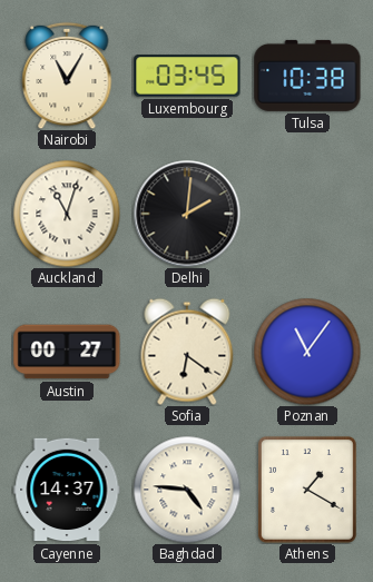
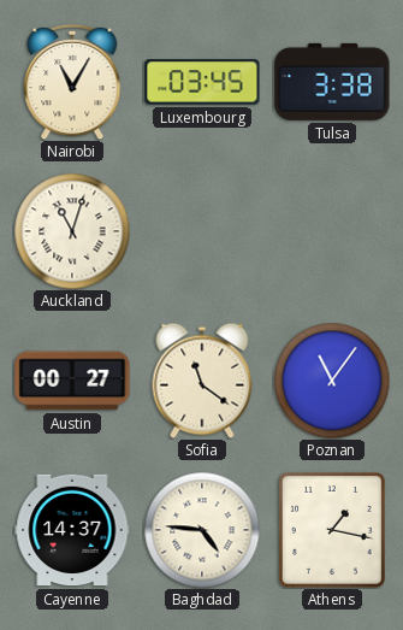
Tulsa: 10:38 -> 3:38
Delhi: 2:01 -> none
Sofia: 6:21 -> 11:21
Athens: 1:20 -> 1:17
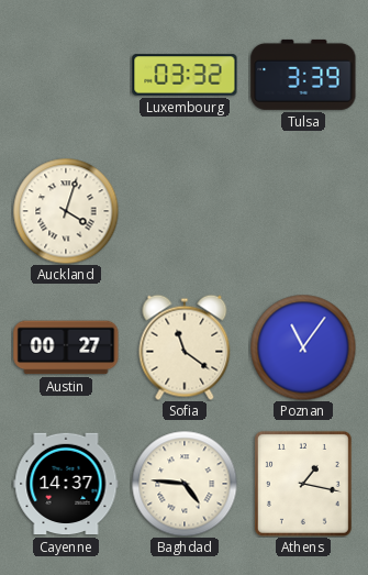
Nairobi: 11:05 -> none
Luxembourg: 03:45 -> 03:32
Tulsa: 3:38 -> 3:39
Auckland: 11:03 -> 4:03
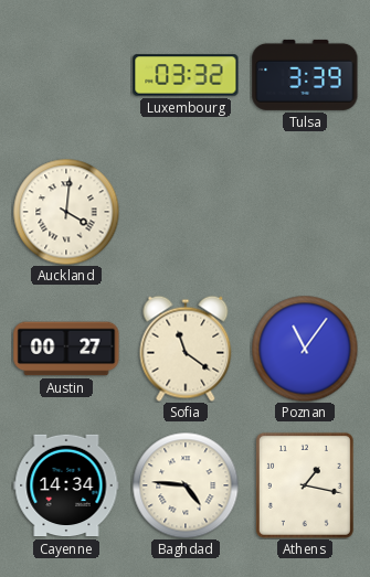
Auckland: 4:03 -> 4:01
Cayenne: 14:37 -> 14:34
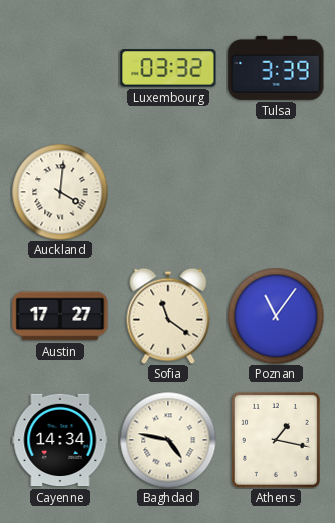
Austin: 00:27 -> 17:27
Baghdad: 4:46 -> 4:47
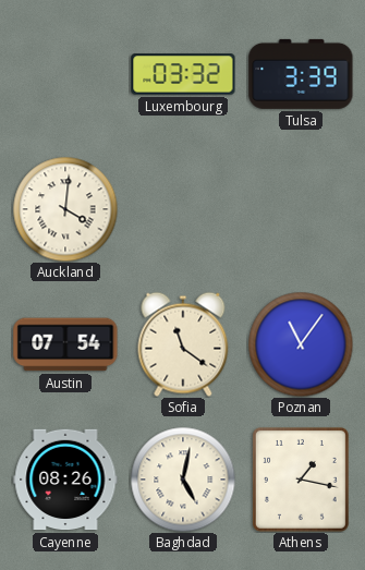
Austin: 17:27 -> 07:54
Cayenne: 14:34 -> 08:26
Baghdad: 4:47 -> 5:02
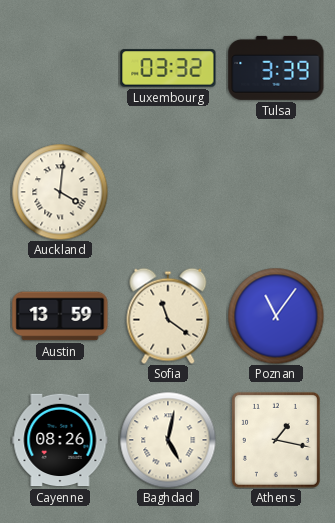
Austin: 07:54 -> 13:59
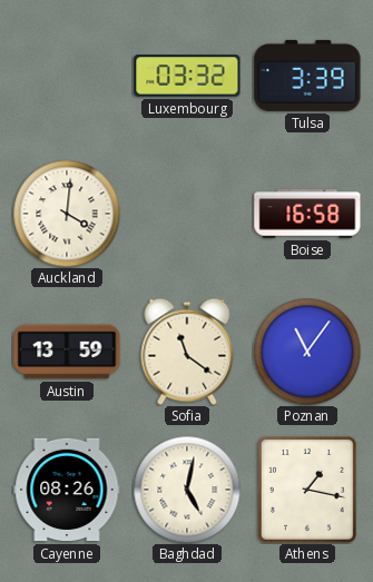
Boise: none -> 16:58
